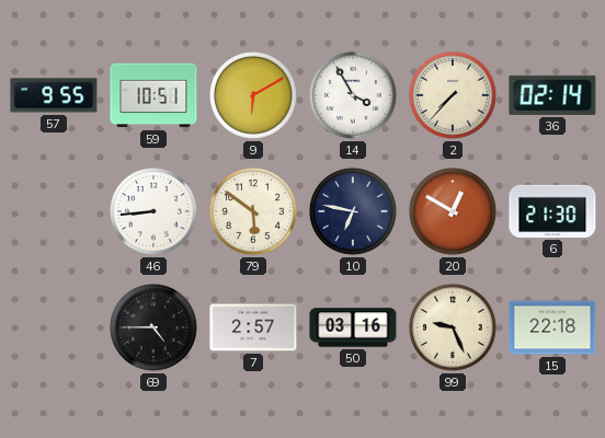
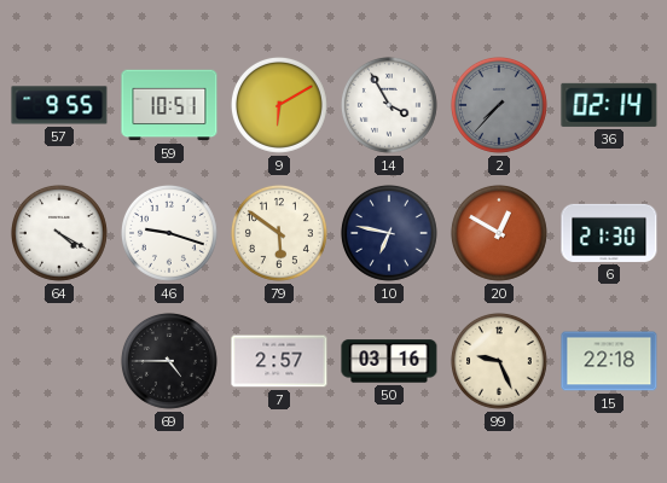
2 dial: cream -> grey
64: none -> 4:20
46: 8:44 -> 9:18
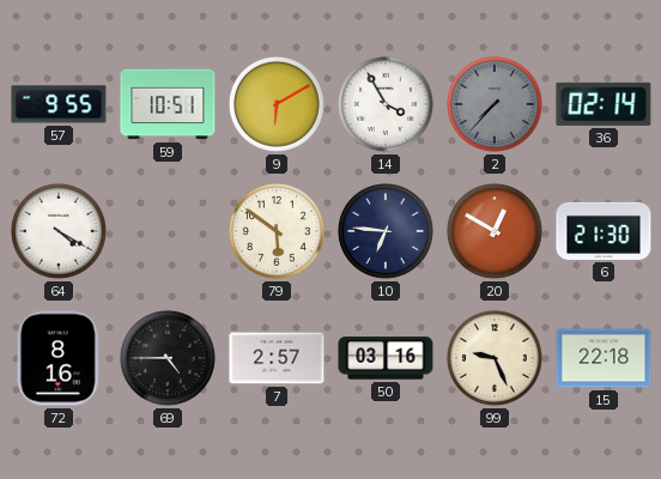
46: 9:18 -> none
10: 6:47 -> 6:46
72: none -> 8:16
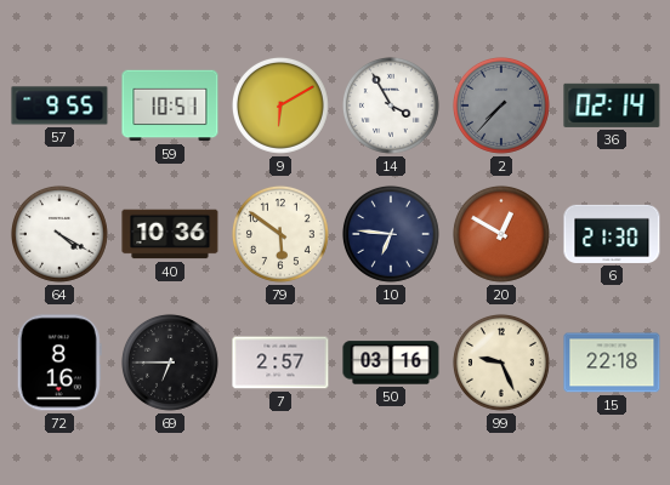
40: none -> 10:36
69: 4:45 -> 6:45
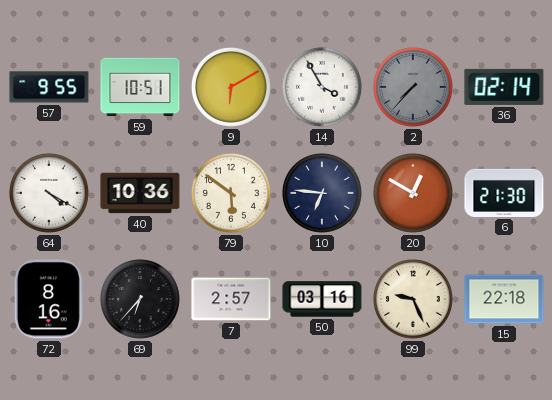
69: 6:45 -> 6:37
